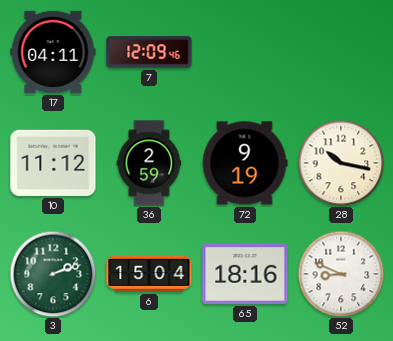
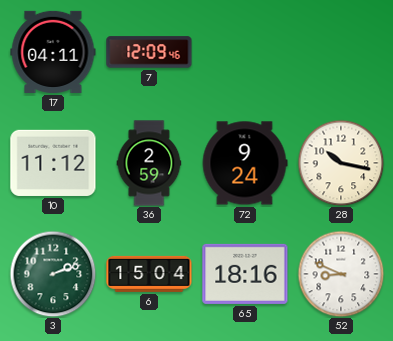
72: 9:19 -> 9:24
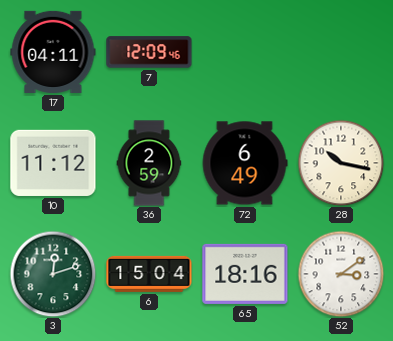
72: 9:24 -> 6:49
3: 2:12 -> 12:12
52: 8:49 -> 3:09
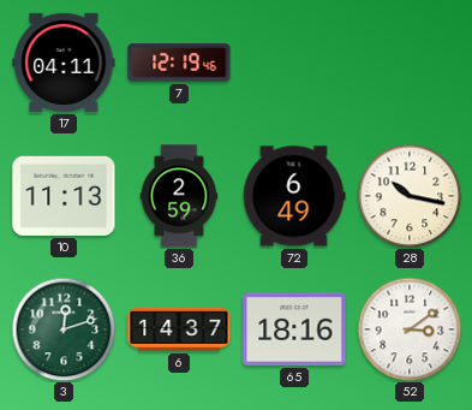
7: 12:09 -> 12:19
10: 11:12 -> 11:13
6: 15:04 -> 14:37
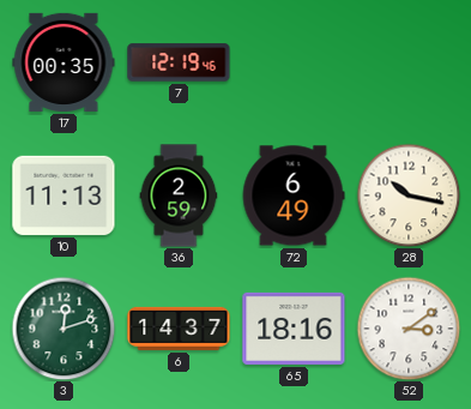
17: 04:11 -> 00:35
